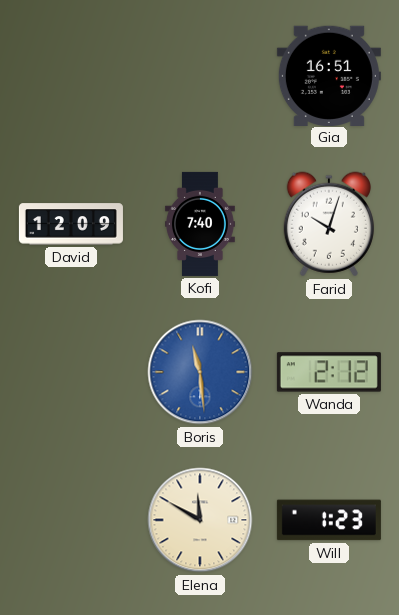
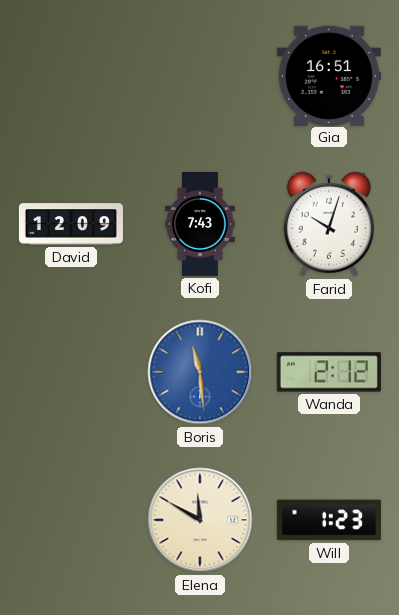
Kofi: 7:40 -> 7:43
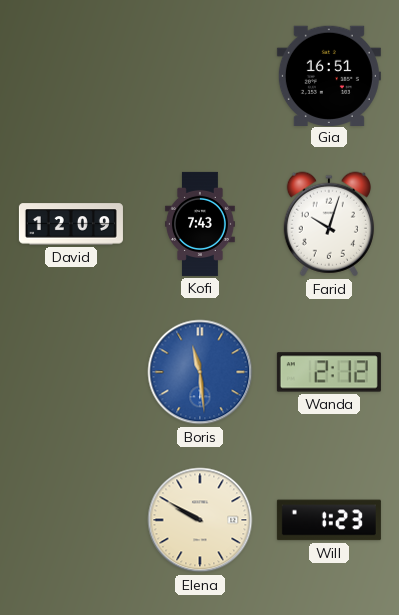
Elena: 11:50 -> 9:50
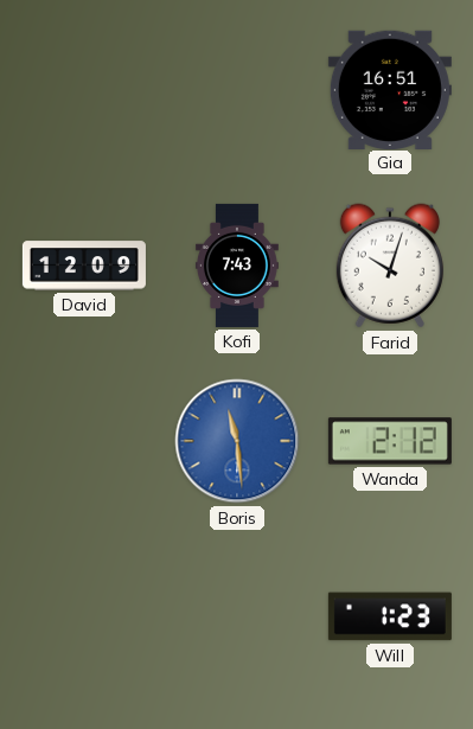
Elena: 9:50 -> none
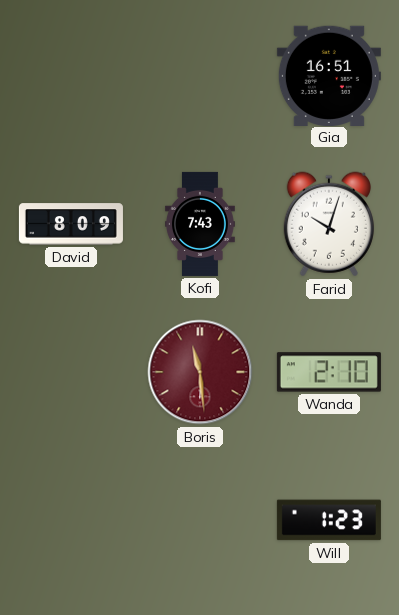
David: 12:09 -> 8:09
Boris dial: blue -> burgundy
Wanda: 2:12 -> 2:10
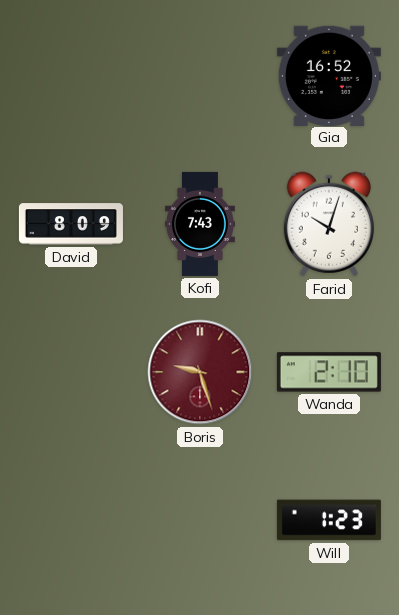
Gia: 16:51 -> 16:52
Boris: 11:29 -> 9:27
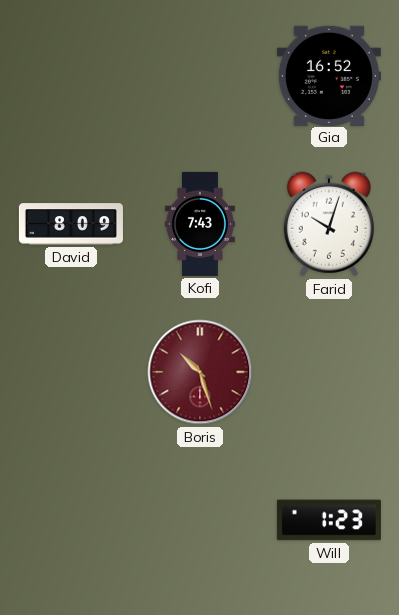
Boris: 9:27 -> 10:27
Wanda: 2:10 -> none
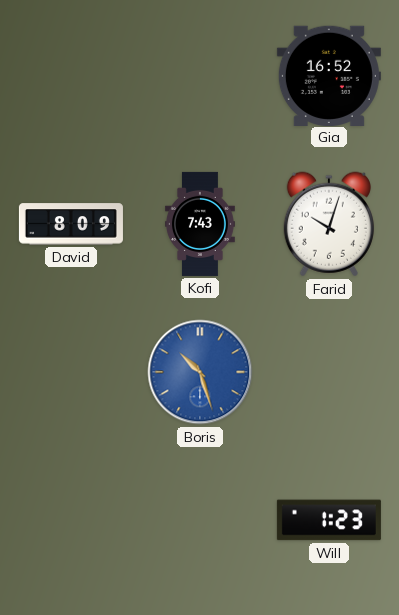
Boris dial: burgundy -> blue
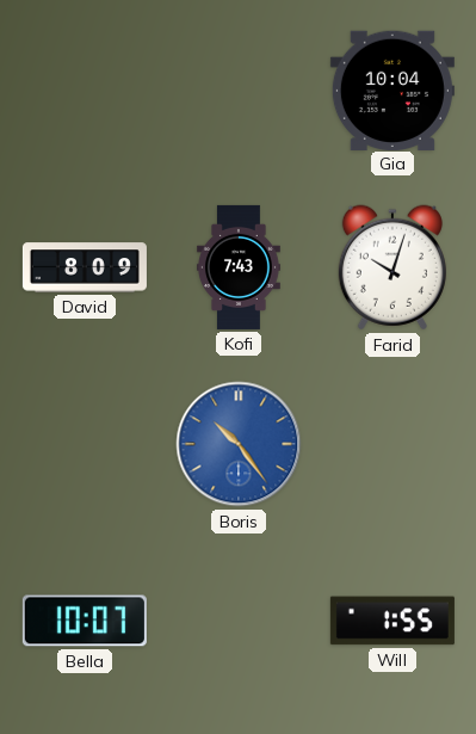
Gia: 16:52 -> 10:04
Boris: 10:27 -> 10:24
Bella: none -> 10:07
Will: 1:23 -> 1:55
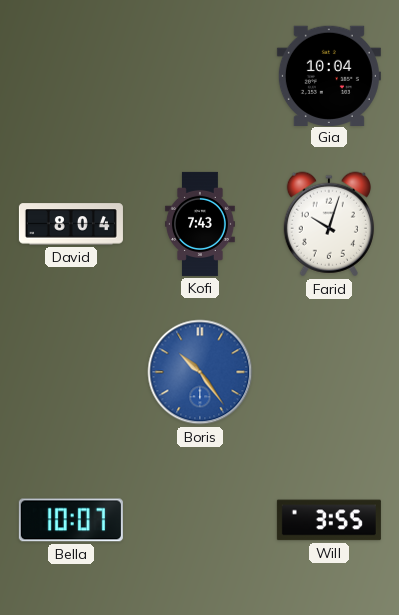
David: 8:09 -> 8:04
Will: 1:55 -> 3:55
